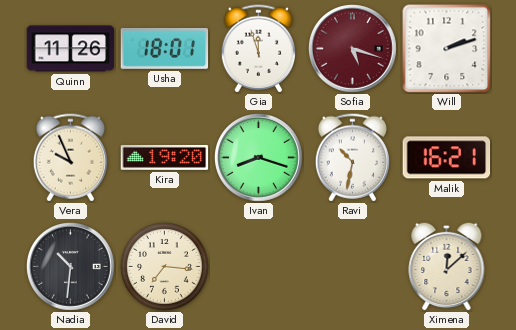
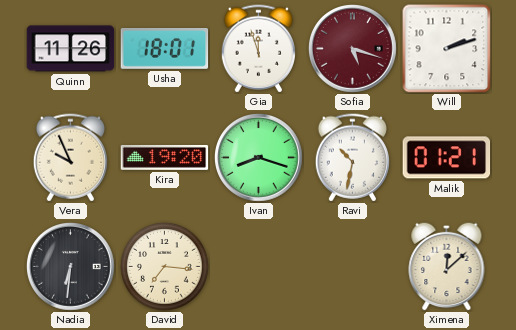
Malik: 16:21 -> 01:21
Nadia: 10:31 -> 6:31
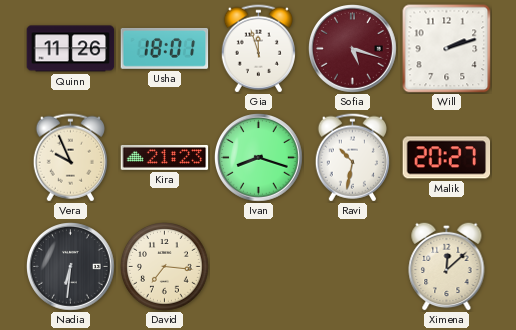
Kira: 19:20 -> 21:23
Malik: 01:21 -> 20:27
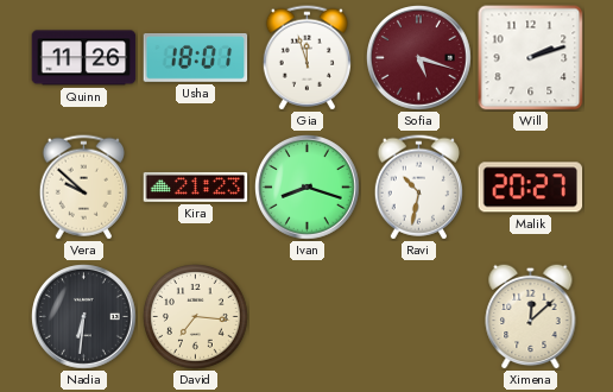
Vera: 9:56 -> 9:52
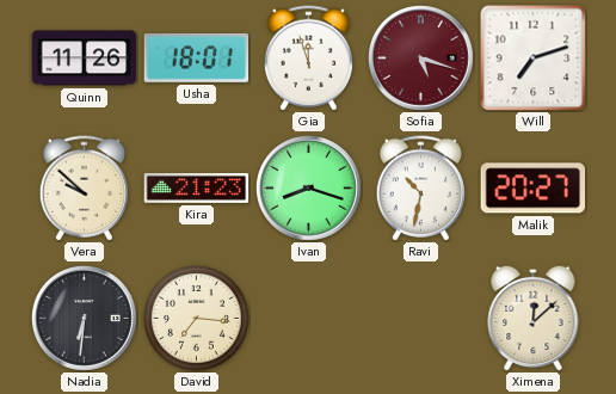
Will: 2:12 -> 7:12
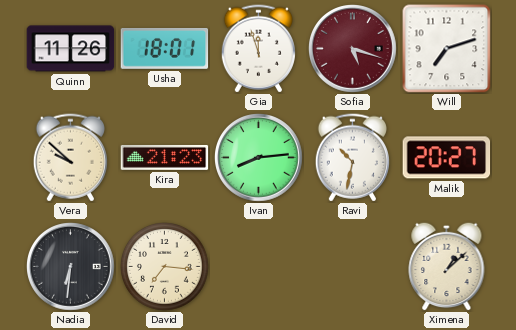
Ivan: 8:18 -> 8:14
Ximena: 12:08 -> 1:08
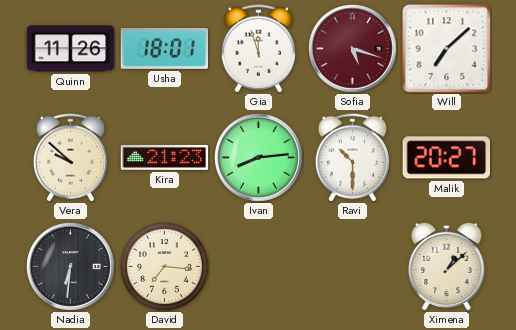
Will: 7:12 -> 7:08
Ravi: 10:32 -> 10:30
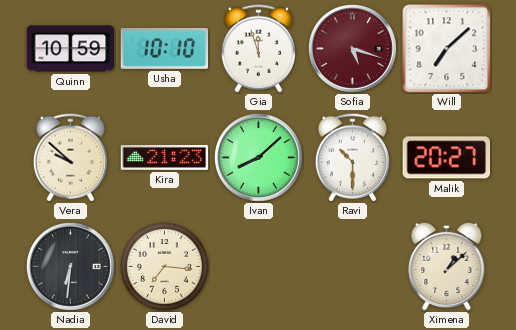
Quinn: 11:26 -> 10:59
Usha: 18:01 -> 10:10
Ivan: 8:14 -> 8:08
